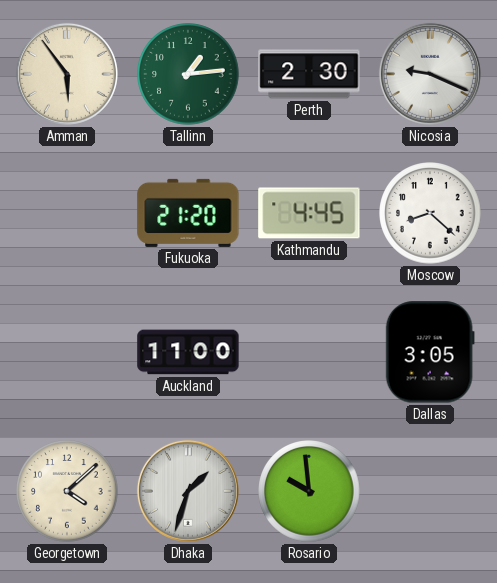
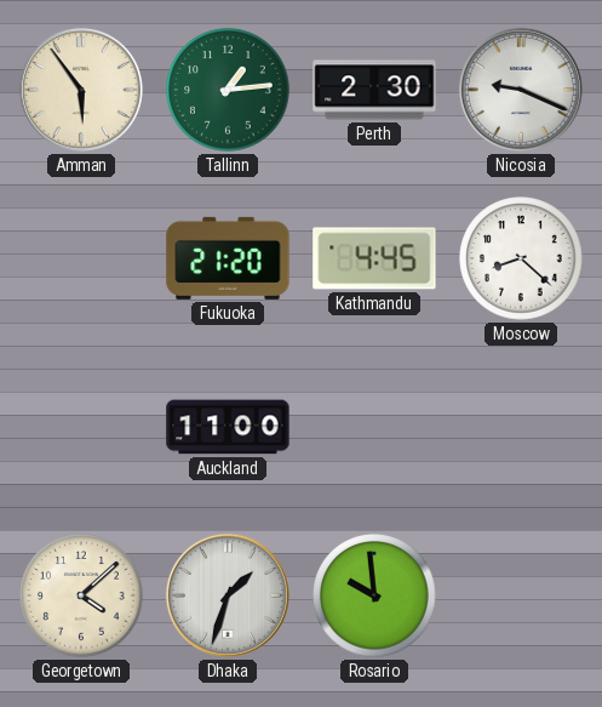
Dallas: 3:05 -> none
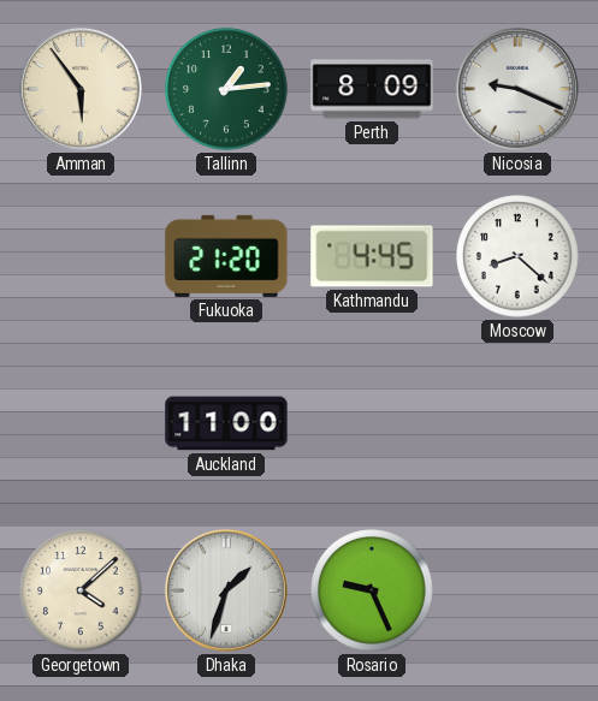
Perth: 2:30 -> 8:09
Rosario: 9:59 -> 9:26
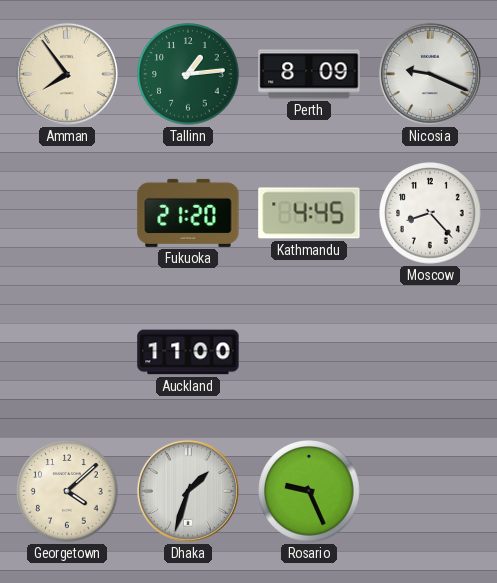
Amman: 5:54 -> 7:54
Moscow: 8:22 -> 8:23
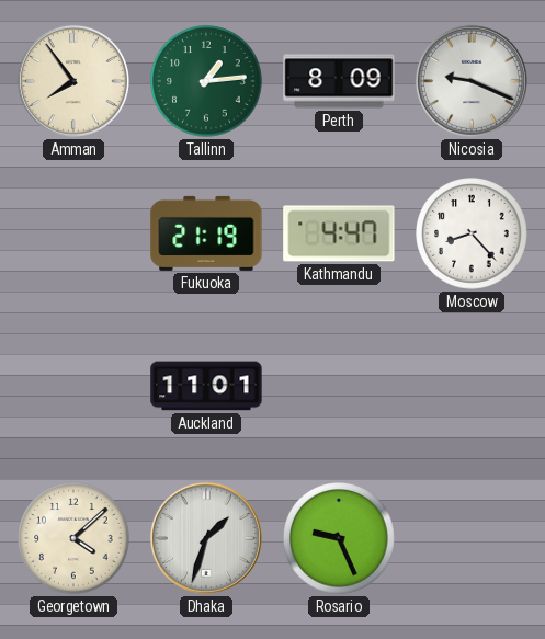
Fukuoka: 21:20 -> 21:19
Kathmandu: 4:45 -> 4:47
Auckland: 11:00 -> 11:01
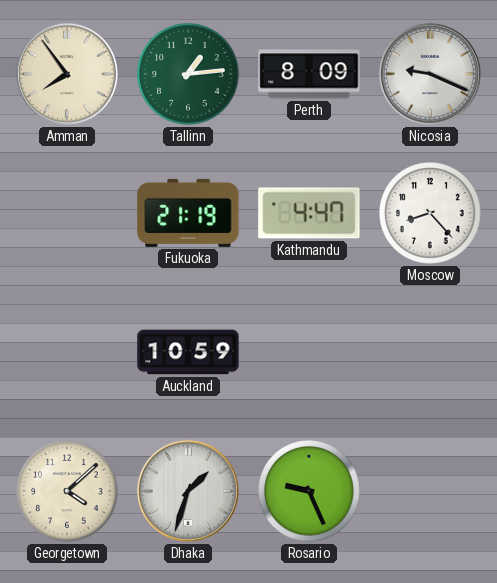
Auckland: 11:01 -> 10:59
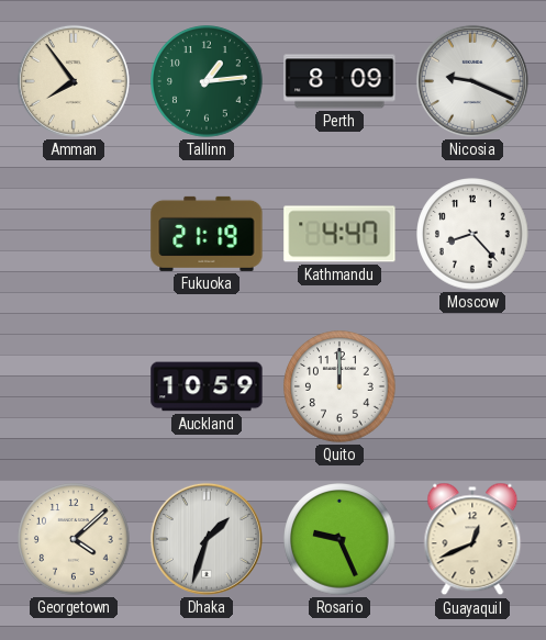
Quito: none -> 12:00
Guayaquil: none -> 12:41
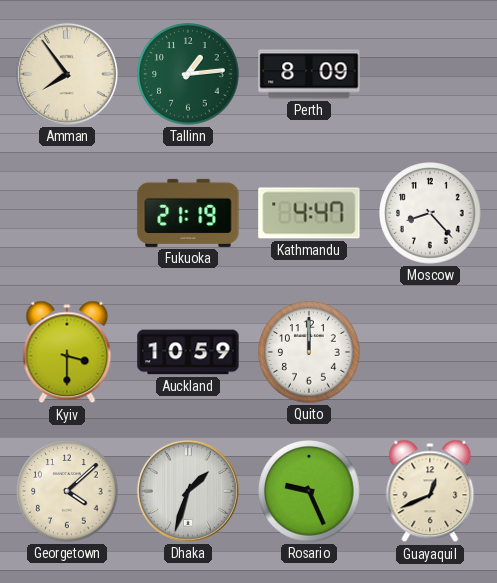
Nicosia: 9:19 -> none
Kyiv: none -> 3:30
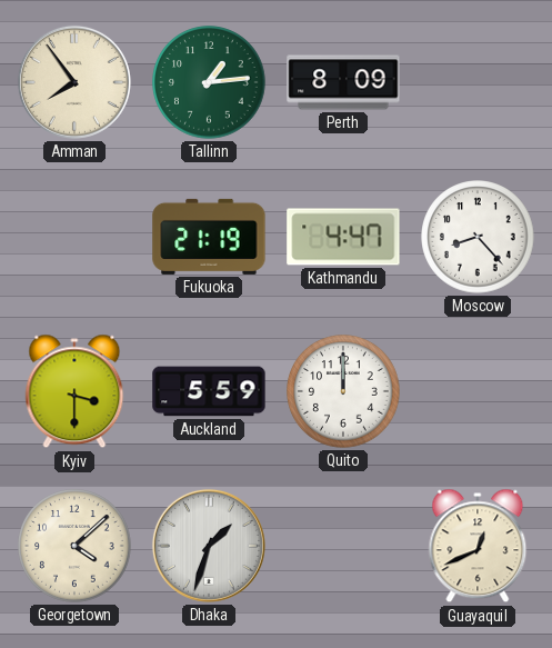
Auckland: 10:59 -> 5:59
Rosario: 9:26 -> none
